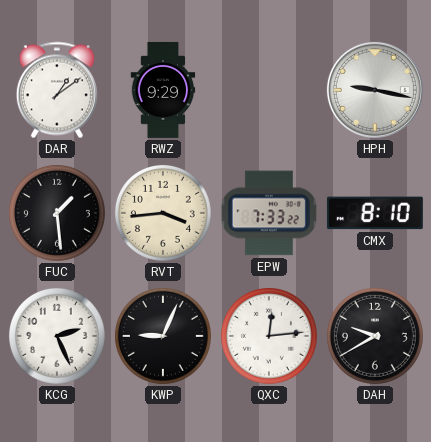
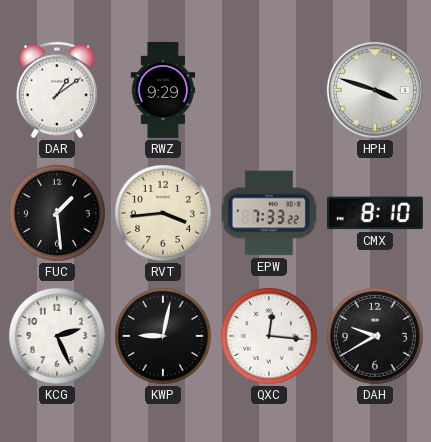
HPH: 9:17 -> 3:48
KWP: 9:04 -> 9:02
QXC: 12:14 -> 12:16
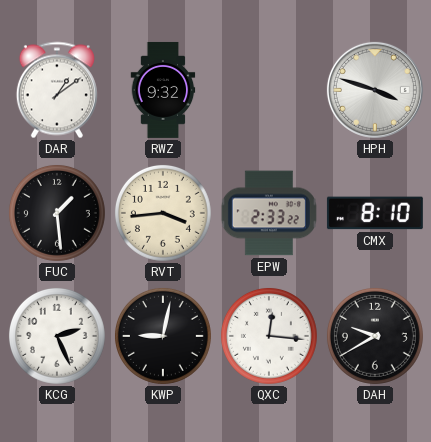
RWZ: 9:29 -> 9:32
EPW: 7:33 -> 2:33
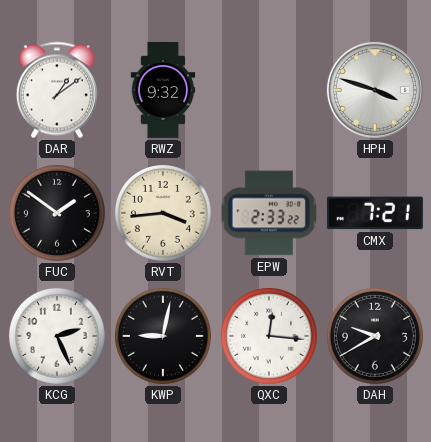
FUC: 1:29 -> 1:51
CMX: 8:10 -> 7:21
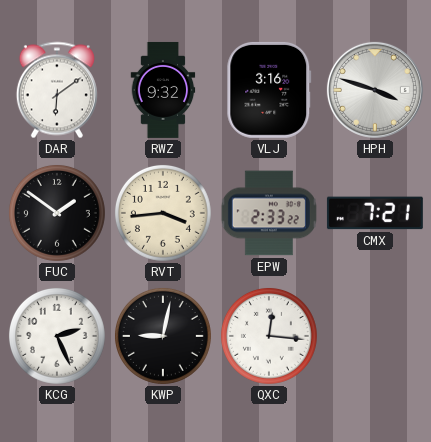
DAR: 1:09 -> 6:09
VLJ: none -> 3:16
DAH: 9:40 -> none
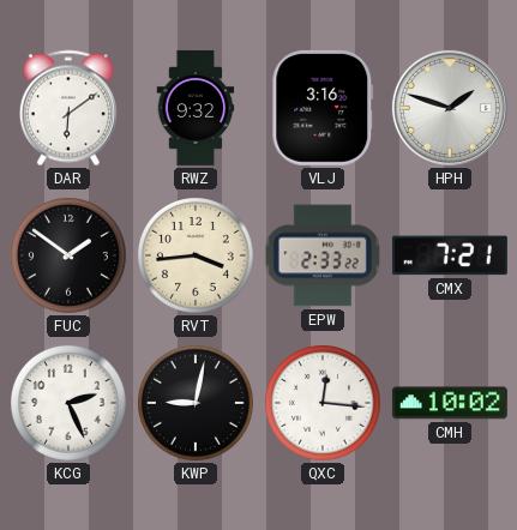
HPH: 3:48 -> 1:48
CMH: none -> 10:02
